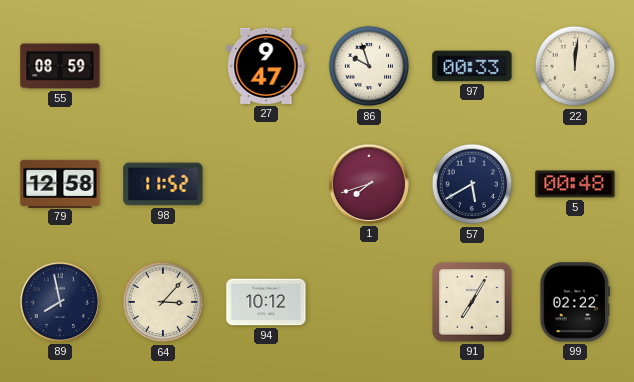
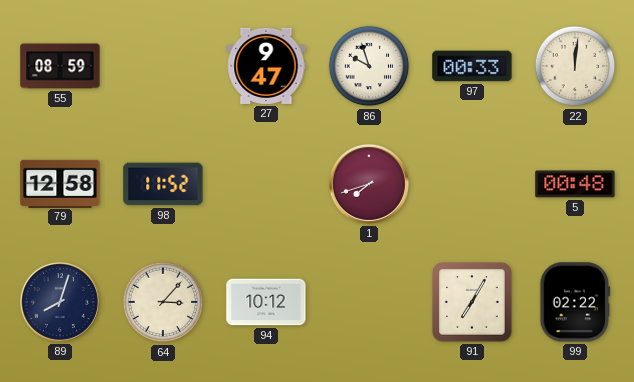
57: 5:40 -> none
89: 7:58 -> 8:03
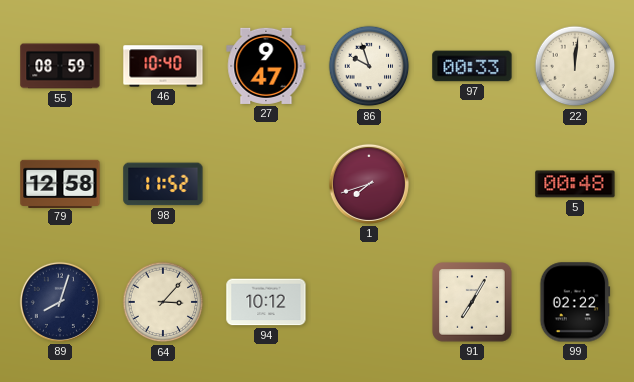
46: none -> 10:40
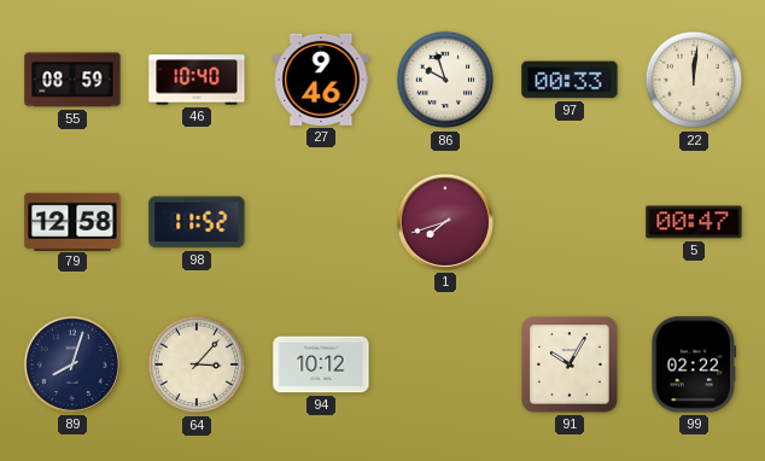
27: 9:47 -> 9:46
5: 00:48 -> 00:47
91: 7:05 -> 10:05
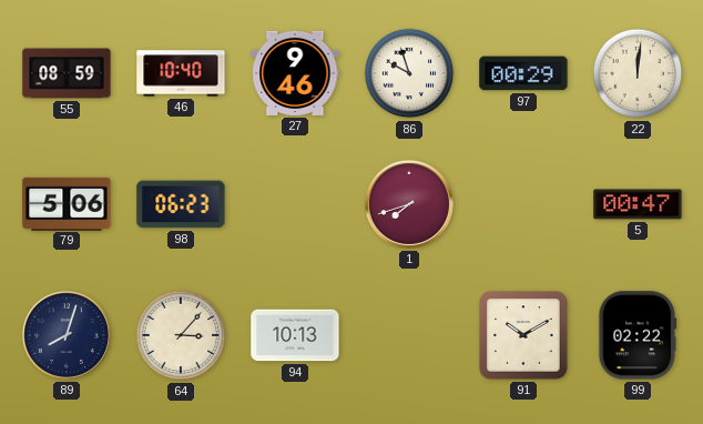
97: 00:33 -> 00:29
79: 12:58 -> 5:06
98: 11:52 -> 06:23
94: 10:12 -> 10:13
91: 10:05 -> 10:10
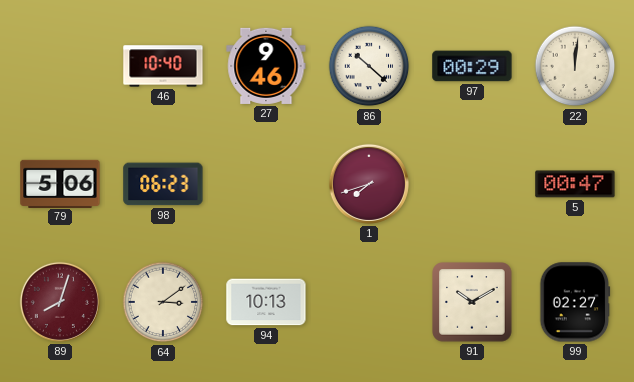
55: 08:59 -> none
86: 9:57 -> 10:22
89 dial: navy -> burgundy
64: 3:07 -> 3:09
99: 02:22 -> 02:27
